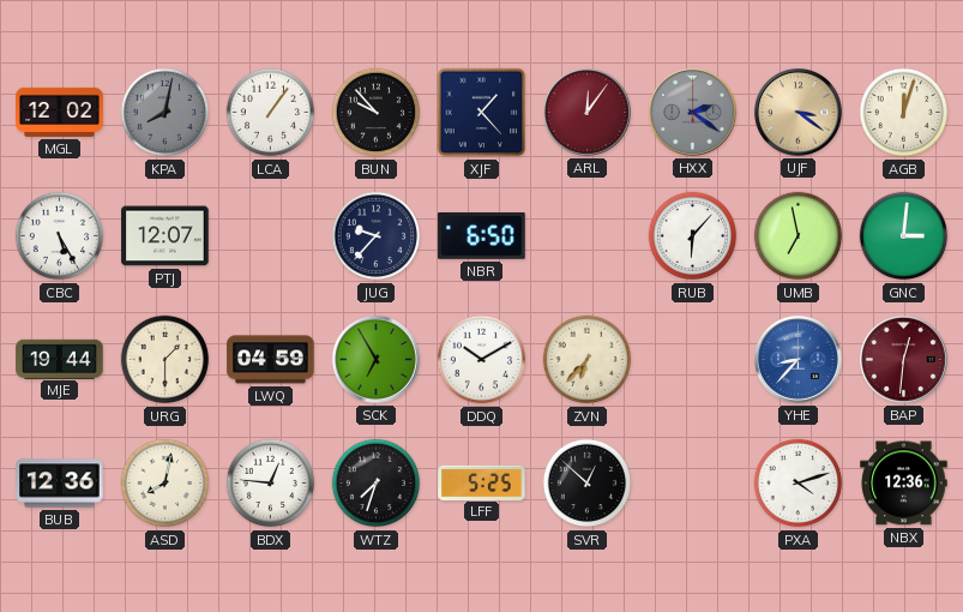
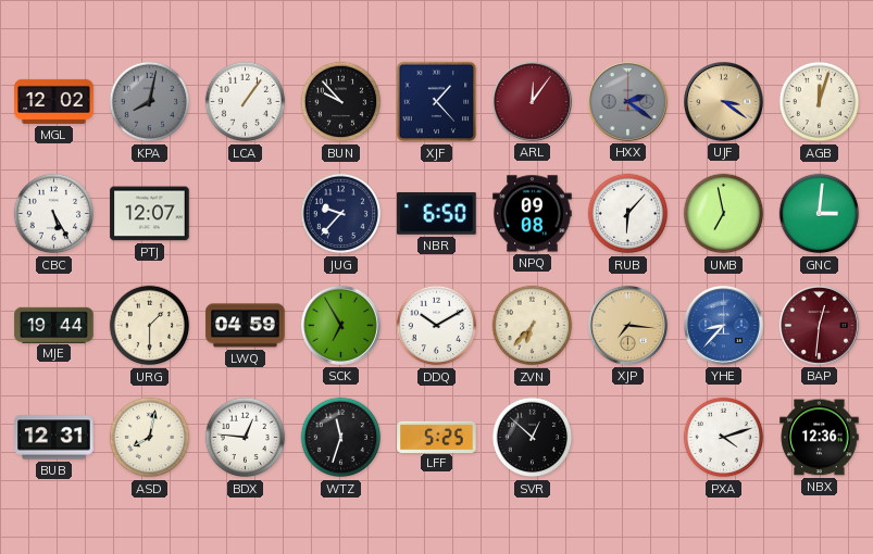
NPQ: none -> 09:08
XJP: none -> 7:16
BUB: 12:36 -> 12:31
WTZ: 7:33 -> 11:33
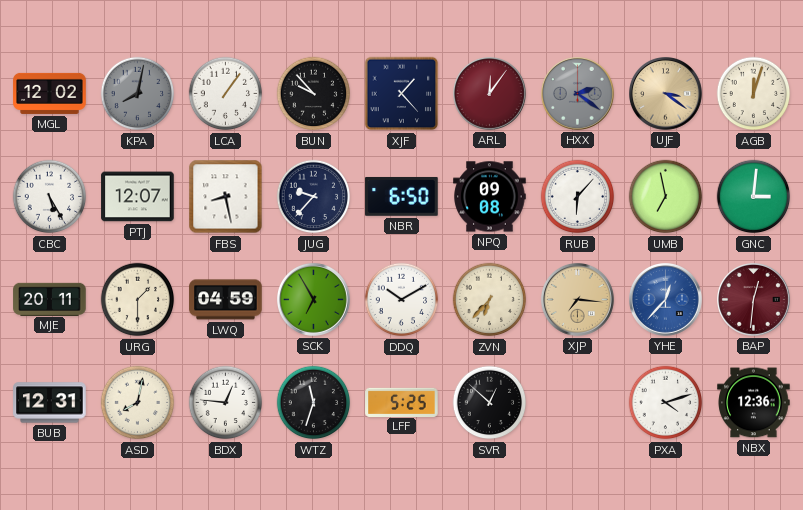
FBS: none -> 8:28
MJE: 19:44 -> 20:11
YHE: 8:37 -> 12:37
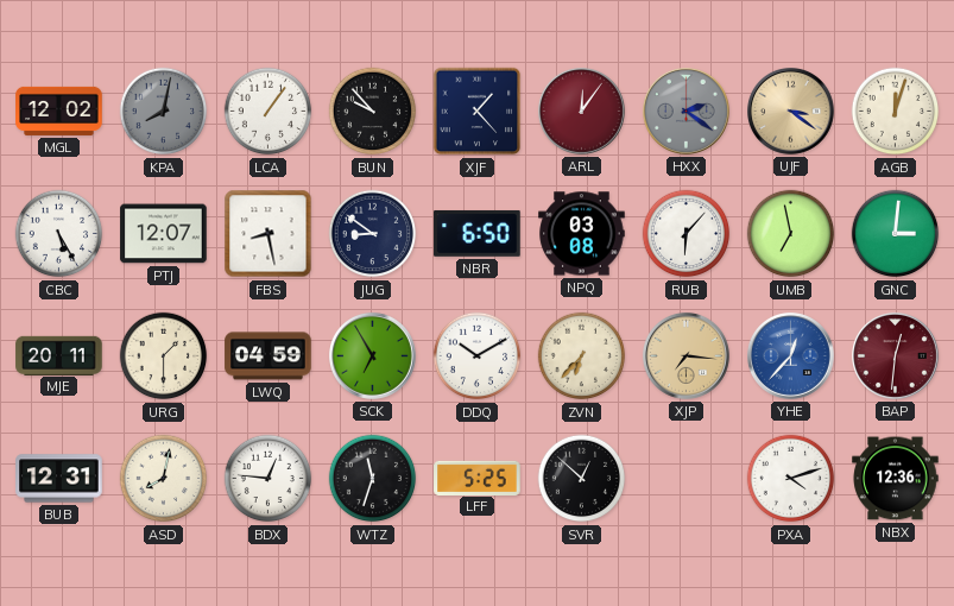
JUG: 9:37 -> 8:51
NPQ: 09:08 -> 03:08
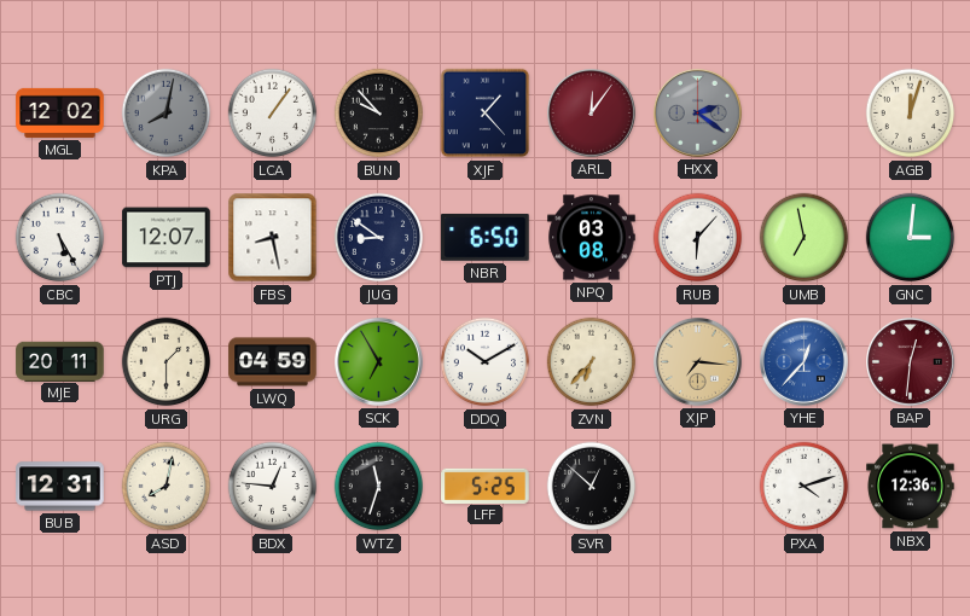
UJF: 3:21 -> none
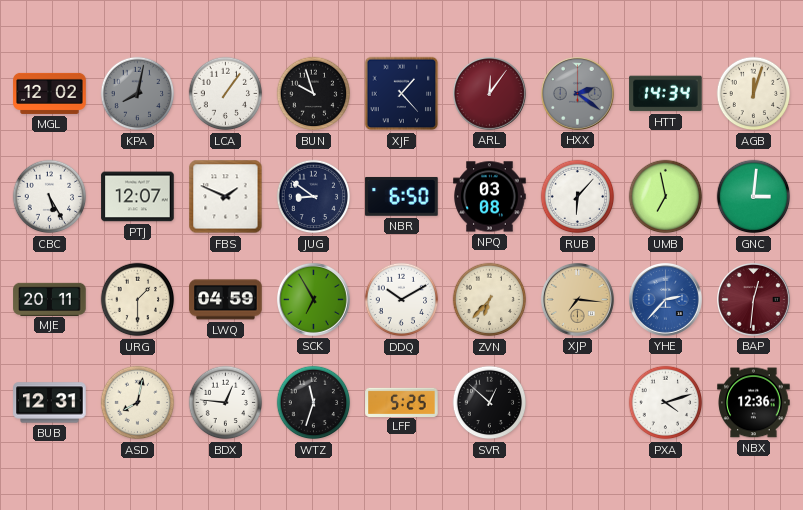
BUN: 9:53 -> 9:57
HTT: none -> 14:34
FBS: 8:28 -> 1:49
YHE: 12:37 -> 2:37
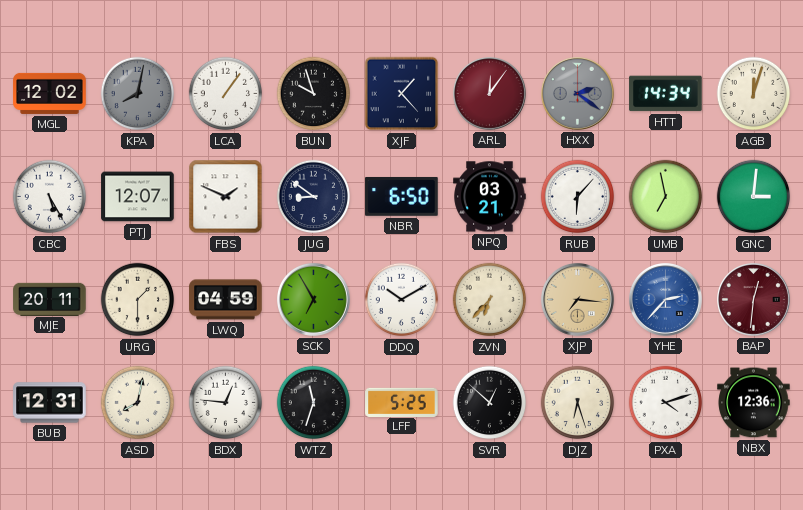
NPQ: 03:08 -> 03:21
DJZ: none -> 6:27
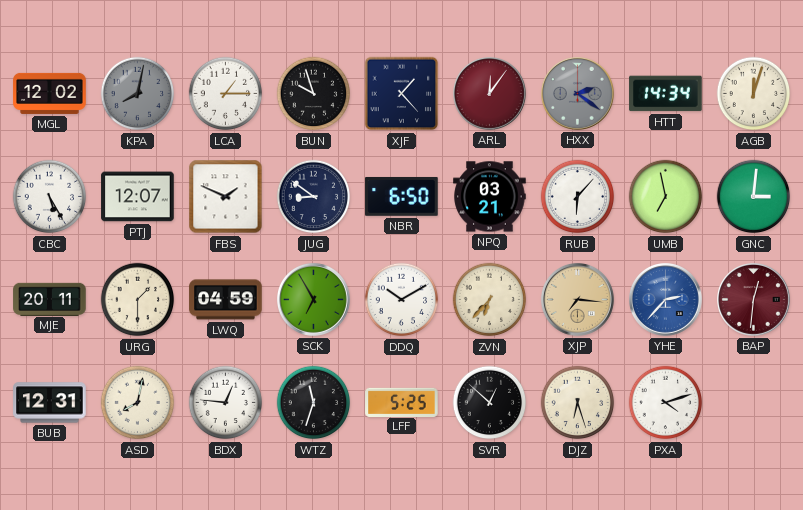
LCA: 1:06 -> 1:15
NBX: 12:36 -> none
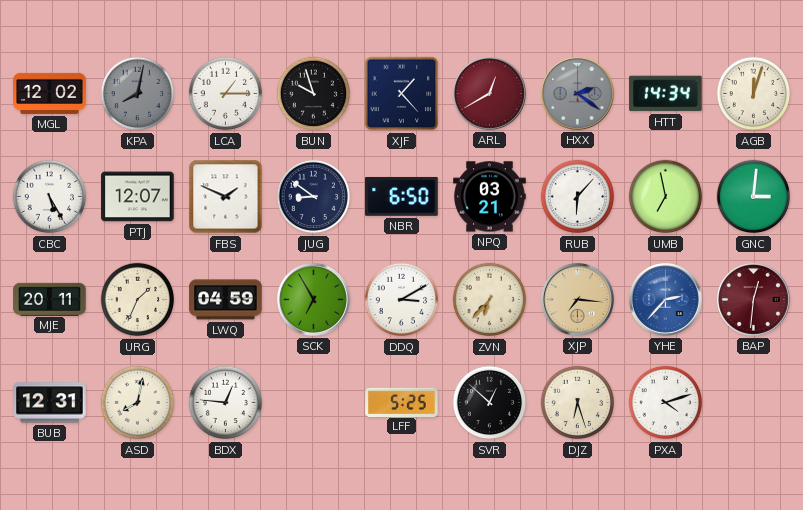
ARL: 12:06 -> 12:40
URG: 1:30 -> 1:34
DDQ: 10:10 -> 3:10
WTZ: 11:33 -> none
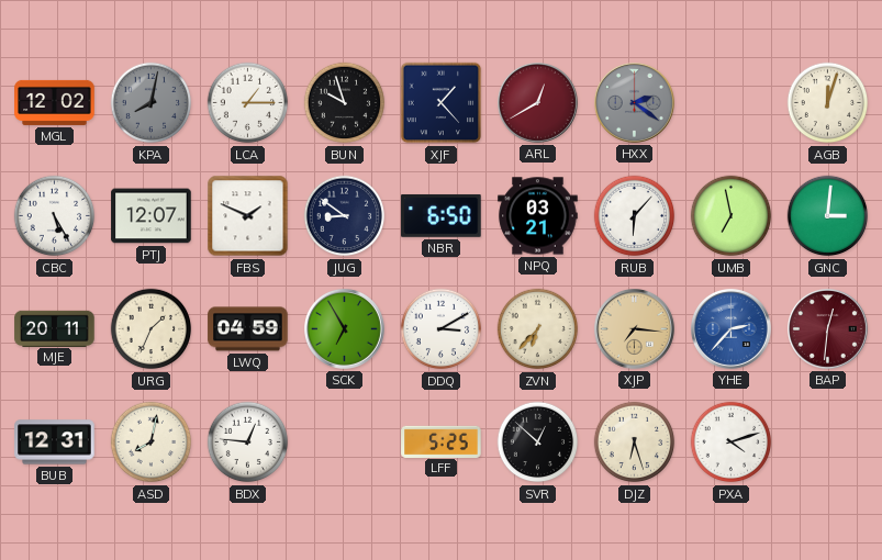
HTT: 14:34 -> none
